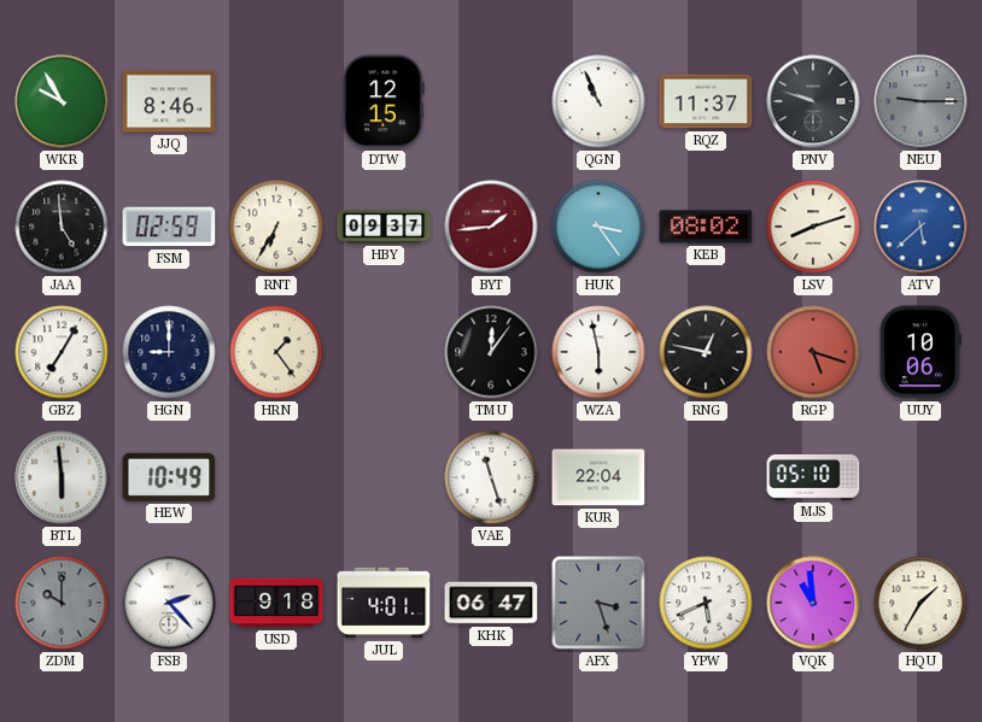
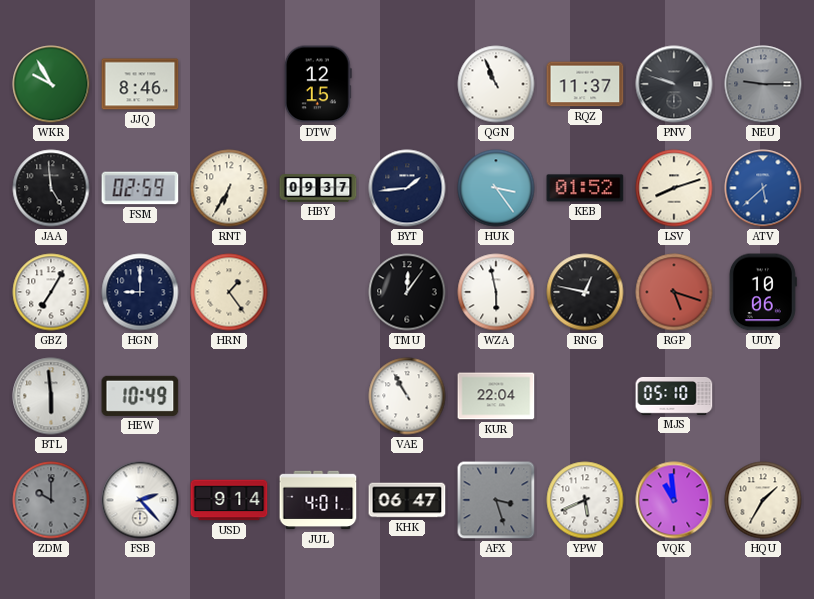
BYT dial: burgundy -> navy
KEB: 08:02 -> 01:52
VAE: 11:27 -> 10:55
USD: 9:18 -> 9:14
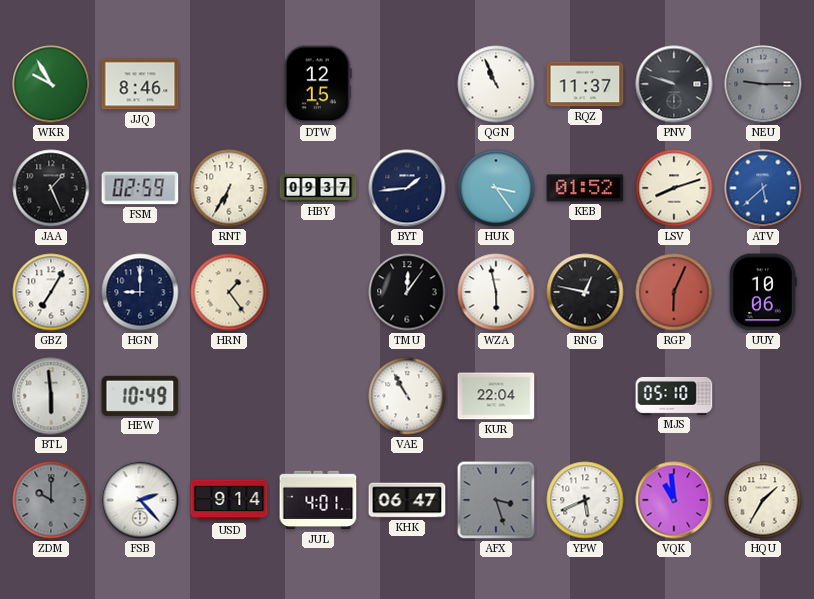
JAA: 4:59 -> 1:26
RGP: 5:18 -> 6:04
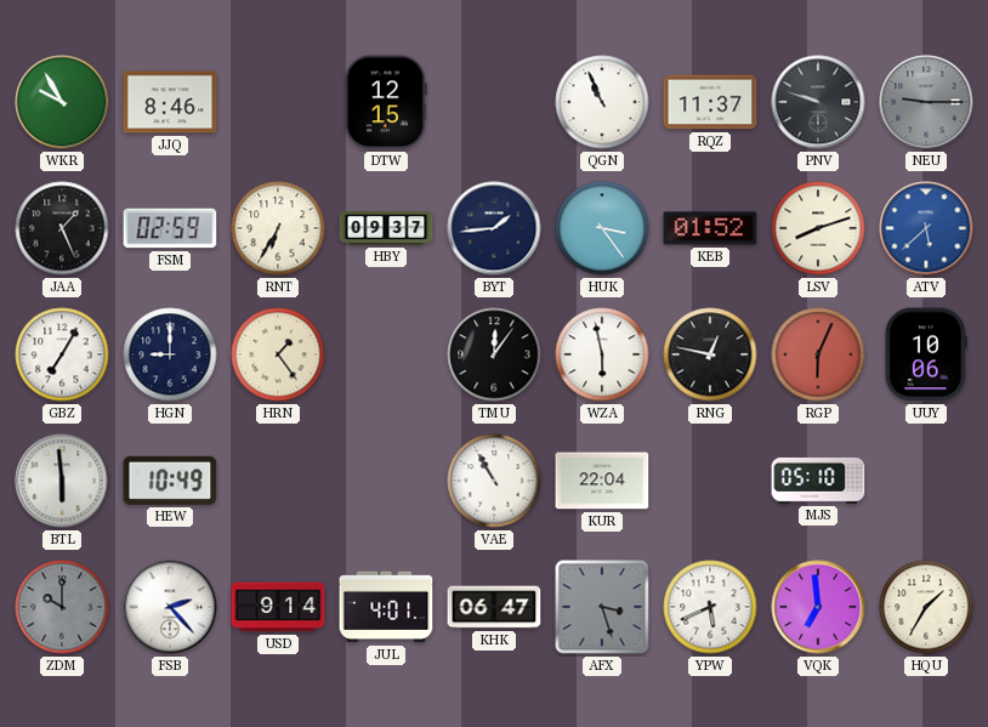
VQK: 10:59 -> 6:59
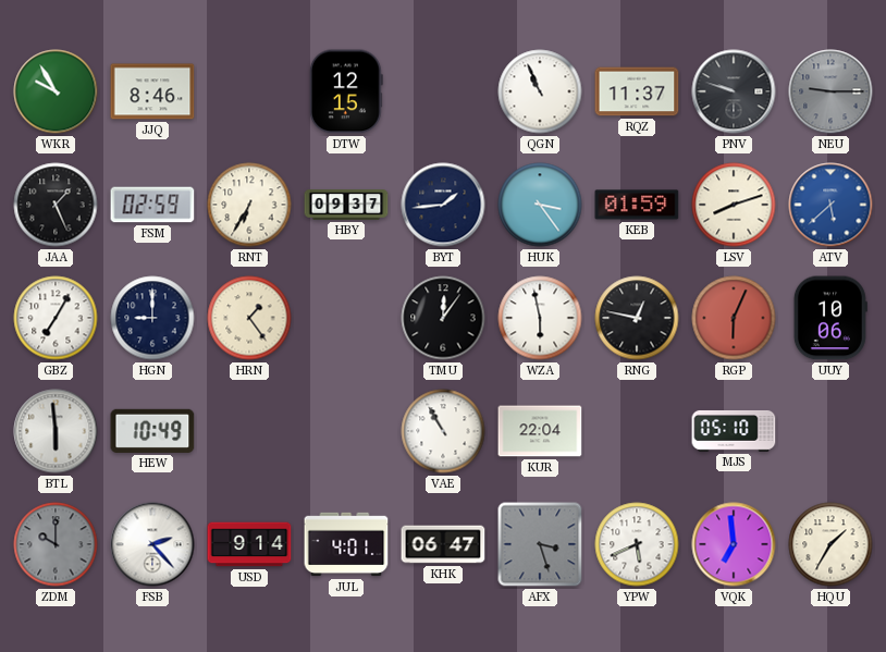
KEB: 01:52 -> 01:59
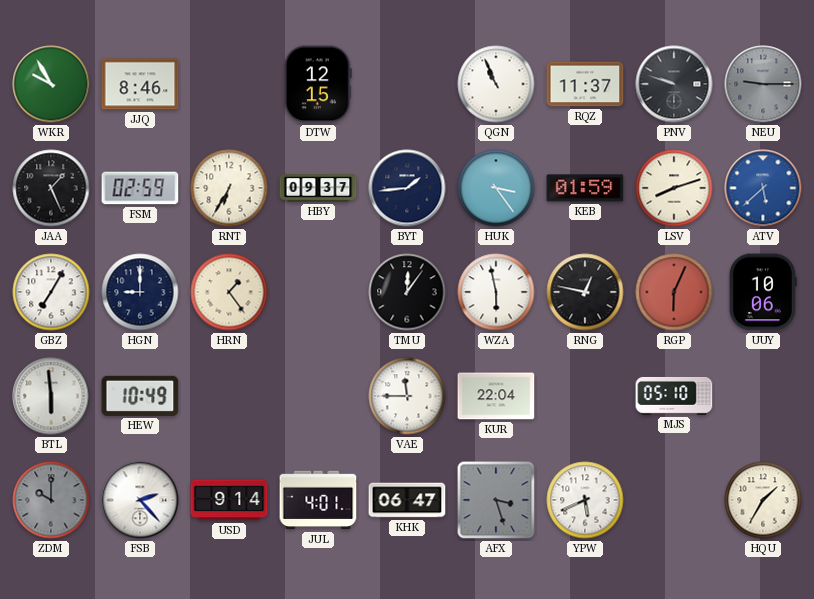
VAE: 10:55 -> 11:45
VQK: 6:59 -> none
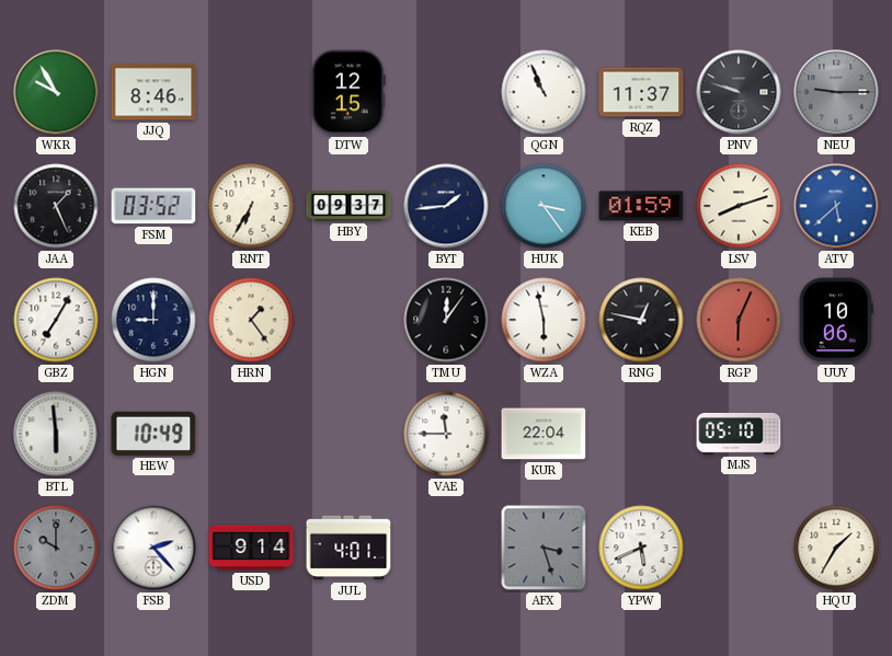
FSM: 02:59 -> 03:52
KHK: 06:47 -> none
